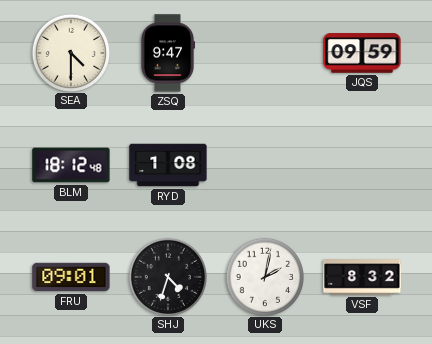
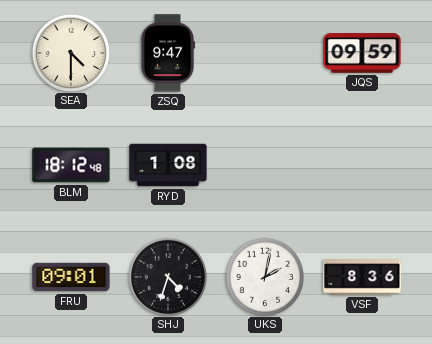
VSF: 8:32 -> 8:36
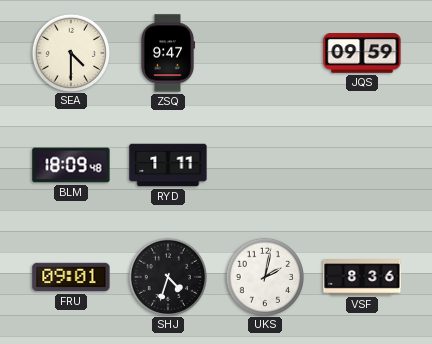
BLM: 18:12 -> 18:09
RYD: 1:08 -> 1:11
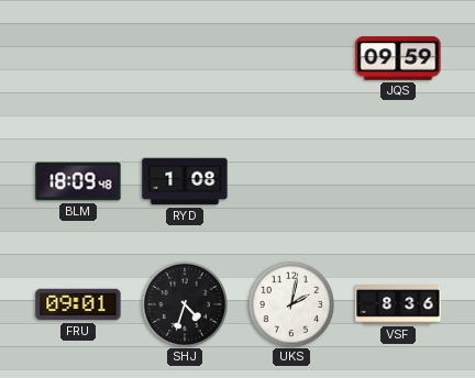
SEA: 4:30 -> none
ZSQ: 9:47 -> none
RYD: 1:11 -> 1:08
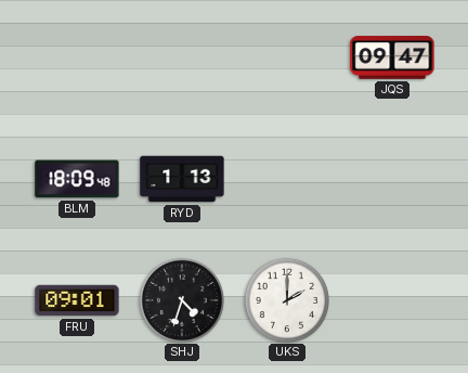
JQS: 09:59 -> 09:47
RYD: 1:08 -> 1:13
UKS: 2:02 -> 2:00
VSF: 8:36 -> none
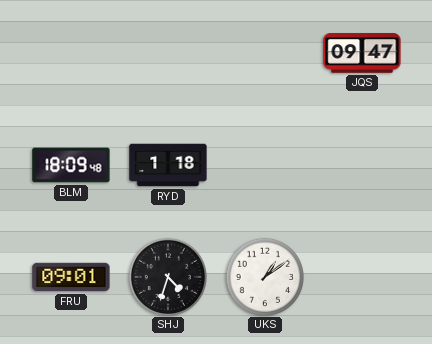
RYD: 1:13 -> 1:18
UKS: 2:00 -> 1:09
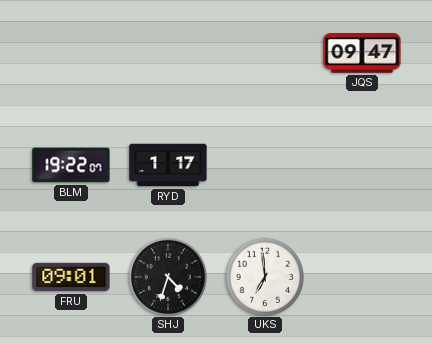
BLM: 18:09 -> 19:22
RYD: 1:18 -> 1:17
UKS: 1:09 -> 6:59
